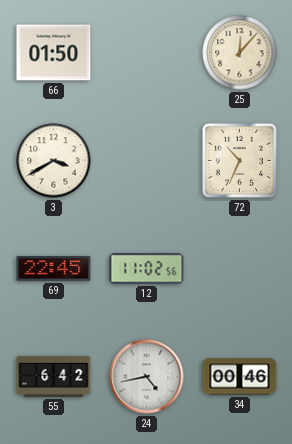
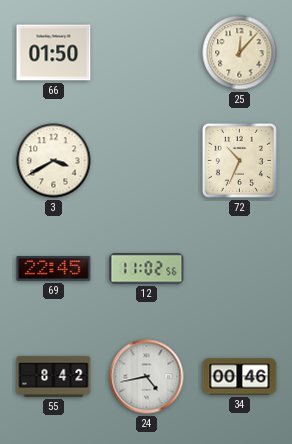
55: 6:42 -> 8:42
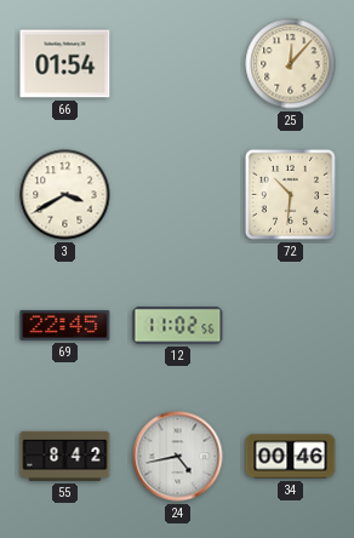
66: 01:50 -> 01:54
72: 10:34 -> 10:31
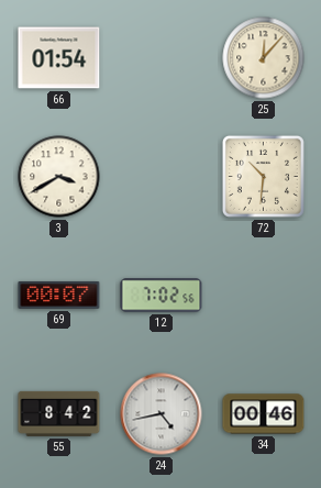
69: 22:45 -> 00:07
12: 11:02 -> 7:02
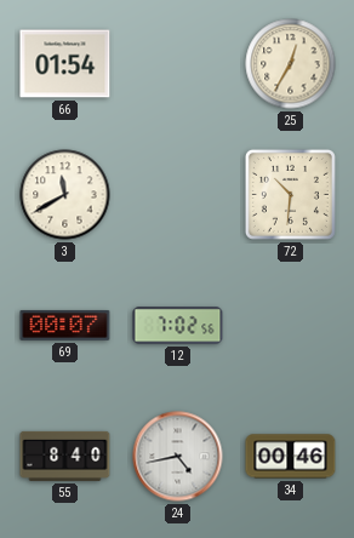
25: 12:07 -> 12:35
3: 3:40 -> 11:40
55: 8:42 -> 8:40
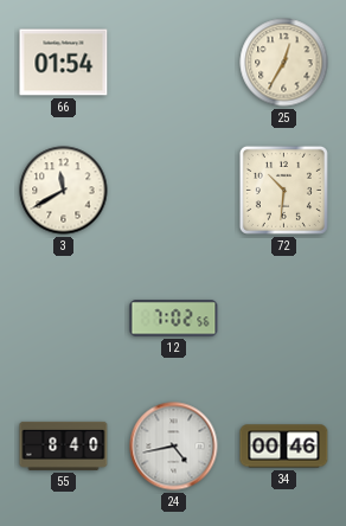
69: 00:07 -> none
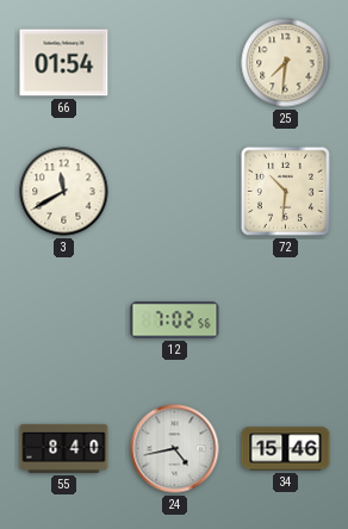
25: 12:35 -> 7:31
34: 00:46 -> 15:46
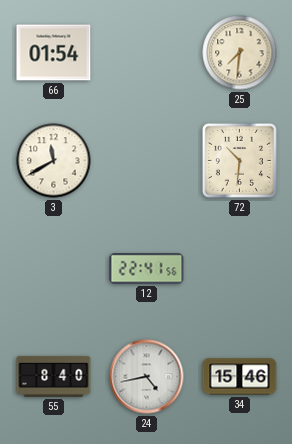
12: 7:02 -> 22:41
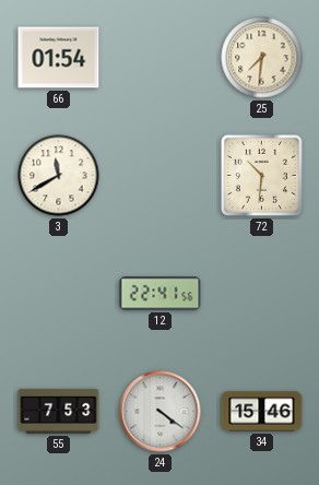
55: 8:40 -> 7:53
24: 4:43 -> 4:21
